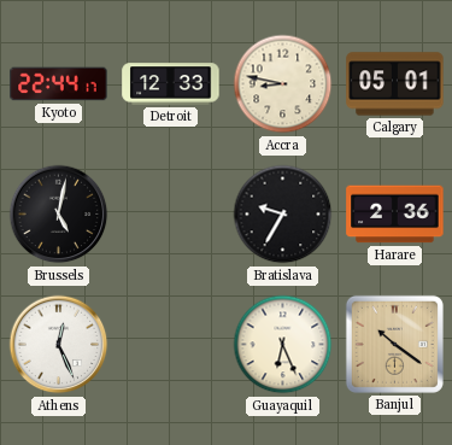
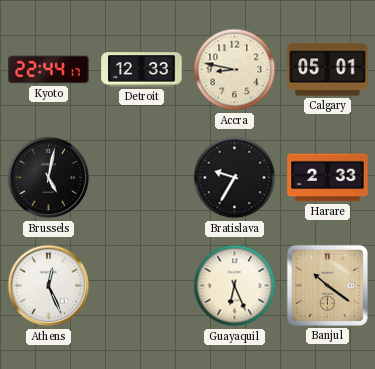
Harare: 2:36 -> 2:33
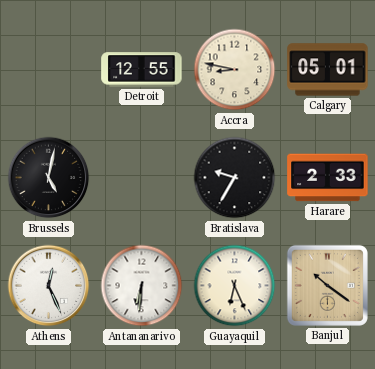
Kyoto: 22:44 -> none
Detroit: 12:33 -> 12:55
Antananarivo: none -> 6:31
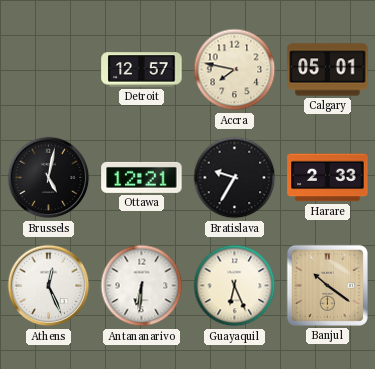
Detroit: 12:55 -> 12:57
Accra: 8:47 -> 7:47
Ottawa: none -> 12:21
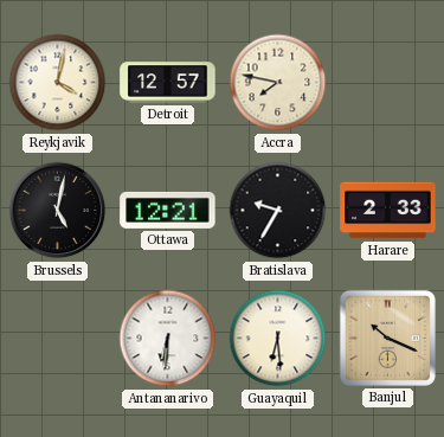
Reykjavik: none -> 4:02
Calgary: 05:01 -> none
Athens: 12:26 -> none
Guayaquil: 6:26 -> 6:29
Banjul: 10:21 -> 10:19
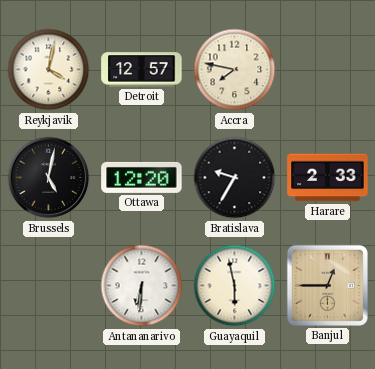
Ottawa: 12:21 -> 12:20
Guayaquil: 6:29 -> 5:58
Banjul: 10:19 -> 12:45
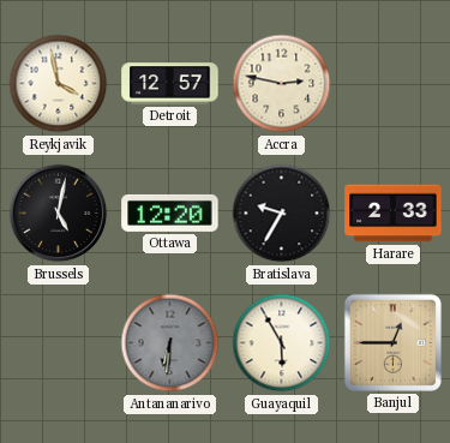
Reykjavik: 4:02 -> 3:58
Accra: 7:47 -> 2:47
Antananarivo dial: white -> grey
Guayaquil: 5:58 -> 5:55
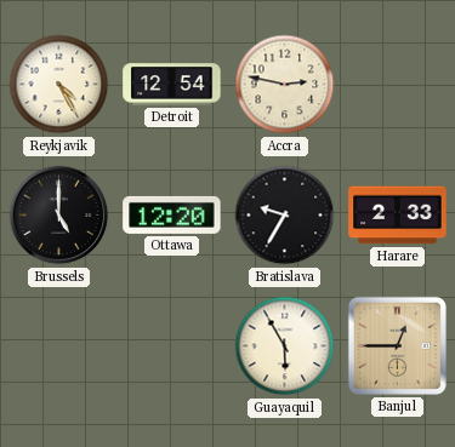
Reykjavik: 3:58 -> 4:25
Detroit: 12:57 -> 12:54
Brussels: 5:02 -> 5:00
Antananarivo: 6:31 -> none
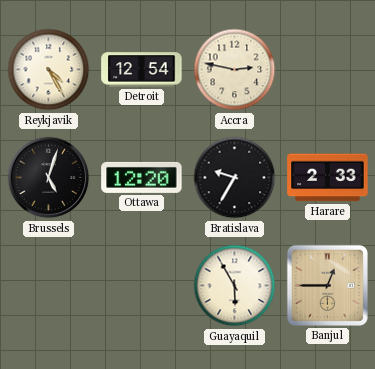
Brussels: 5:00 -> 5:03
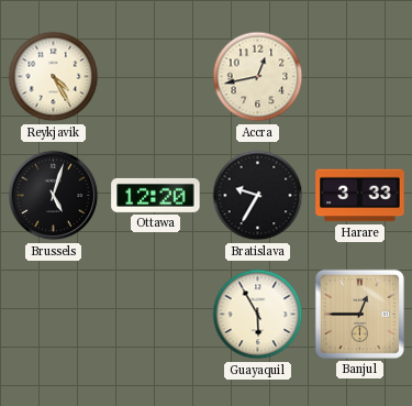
Detroit: 12:54 -> none
Accra: 2:47 -> 12:43
Harare: 2:33 -> 3:33
